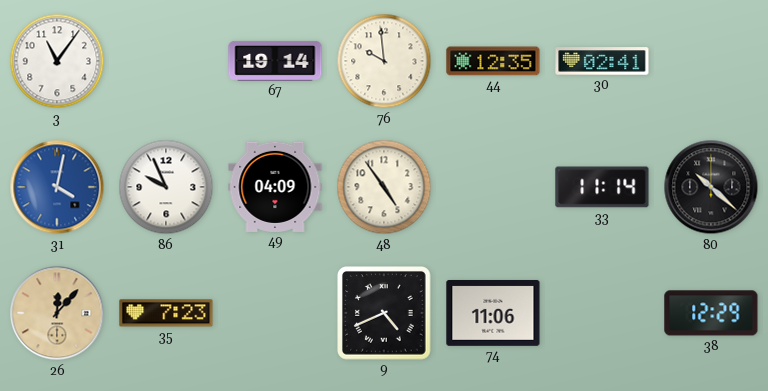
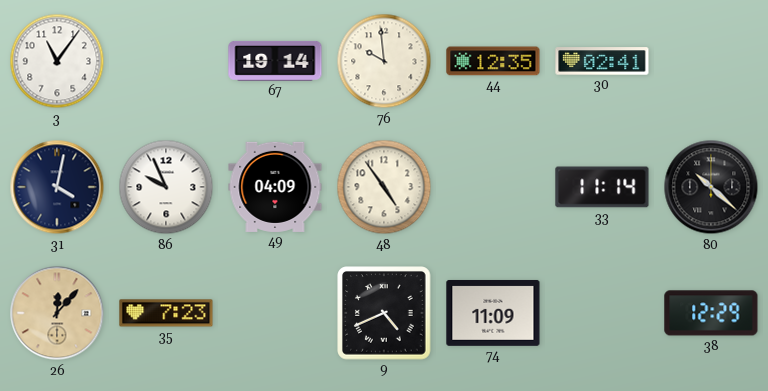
31 dial: blue -> navy
74: 11:06 -> 11:09
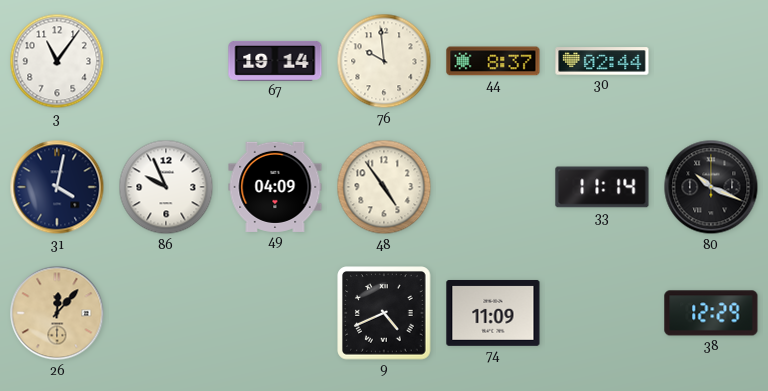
44: 12:35 -> 8:37
30: 02:41 -> 02:44
80: 10:22 -> 10:19
35: 7:23 -> none
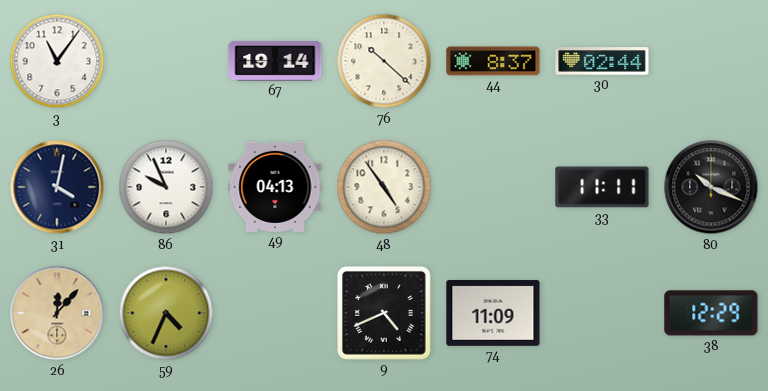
76: 9:59 -> 10:22
49: 04:09 -> 04:13
33: 11:14 -> 11:11
59: none -> 4:34
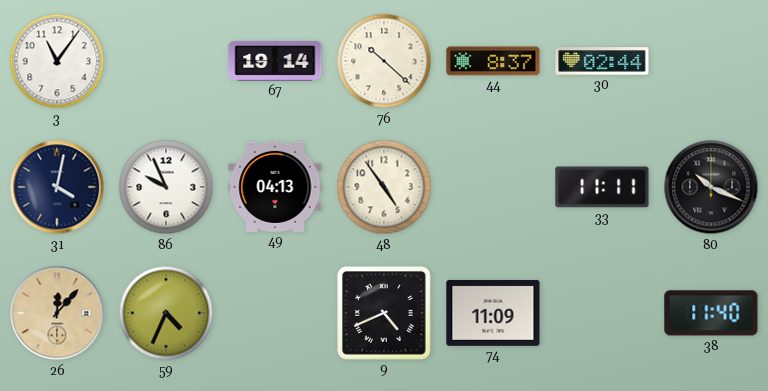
38: 12:29 -> 11:40
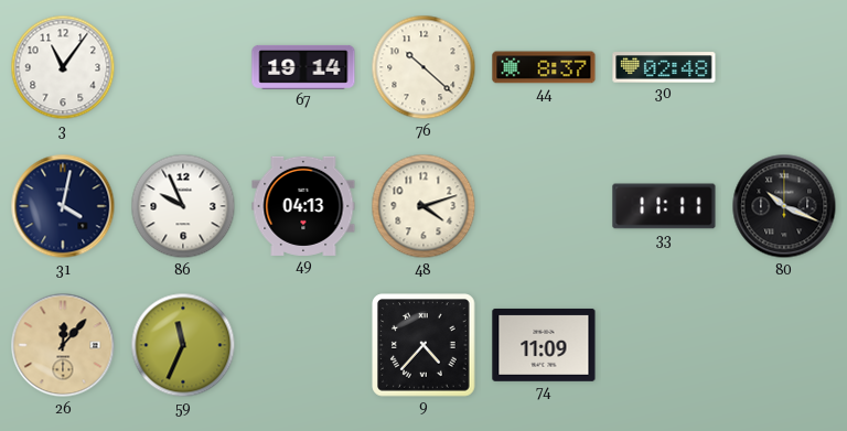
30: 02:44 -> 02:48
48: 4:54 -> 4:12
59: 4:34 -> 11:34
9: 4:41 -> 4:37
38: 11:40 -> none
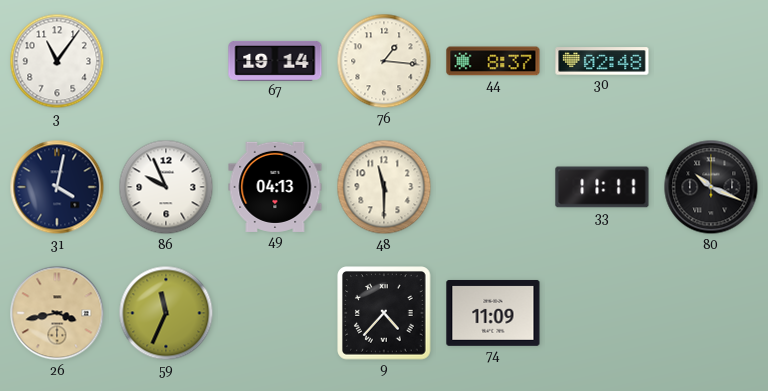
76: 10:22 -> 1:16
48: 4:12 -> 11:30
26: 12:07 -> 3:43
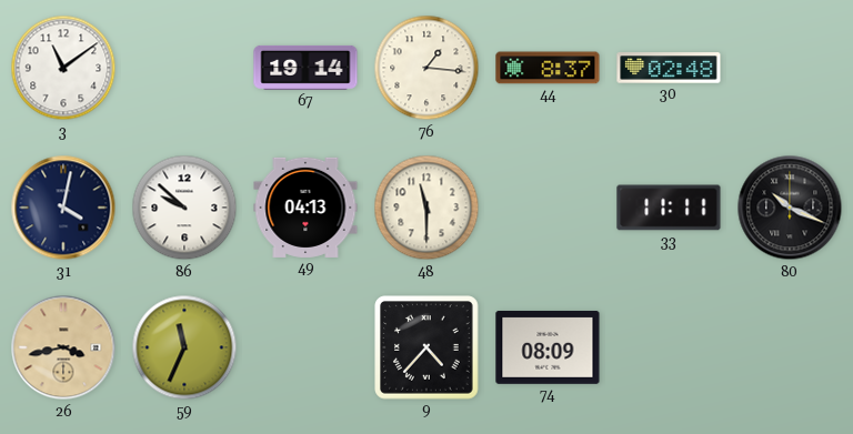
3: 11:06 -> 11:09
86: 9:56 -> 9:52
74: 11:09 -> 08:09
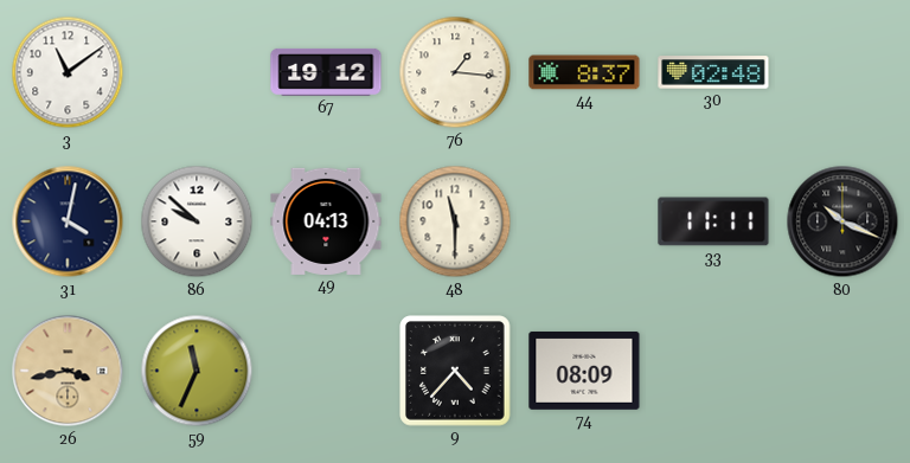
67: 19:14 -> 19:12
